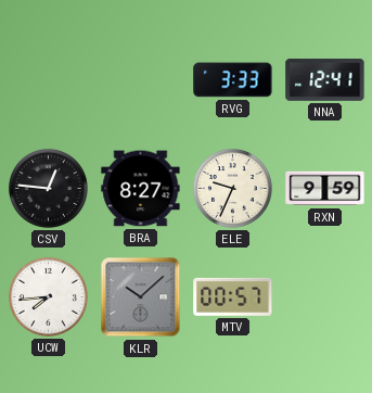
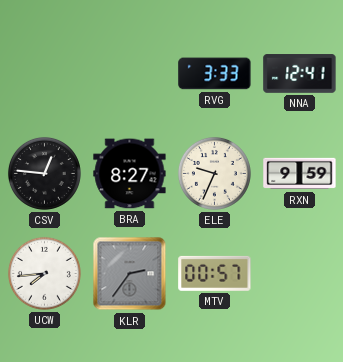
KLR: 10:08 -> 2:36
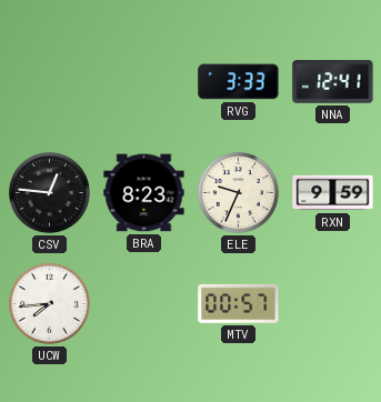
BRA: 8:27 -> 8:23
KLR: 2:36 -> none
